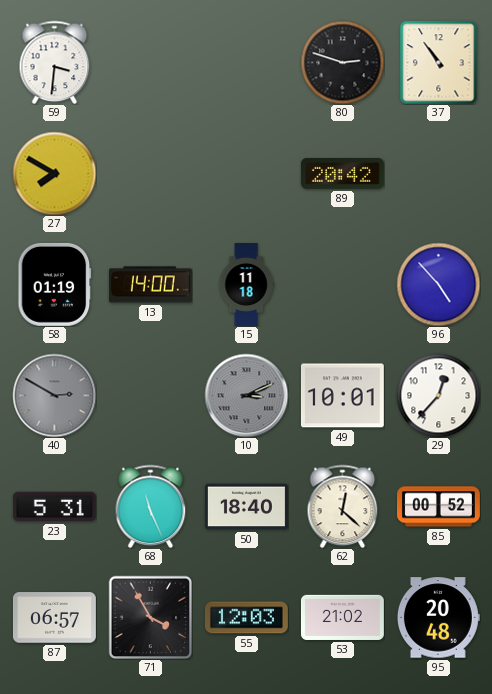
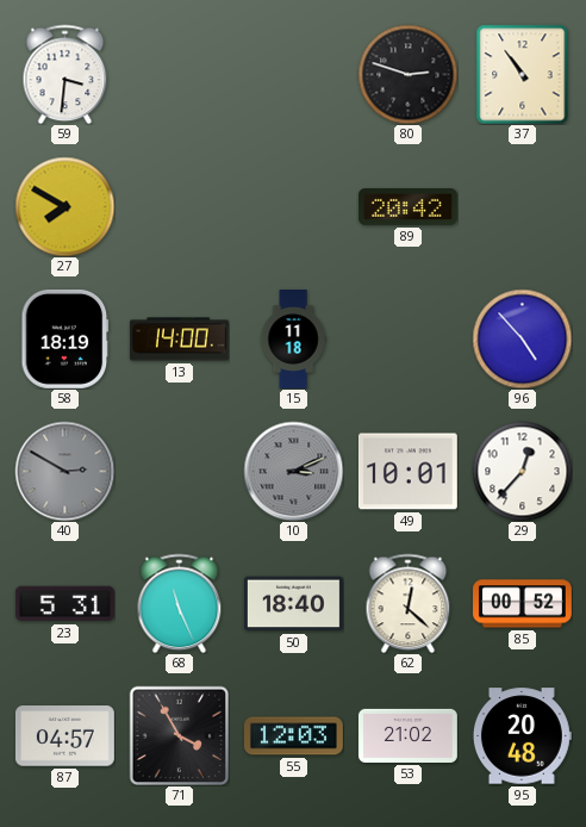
58: 01:19 -> 18:19
87: 06:57 -> 04:57
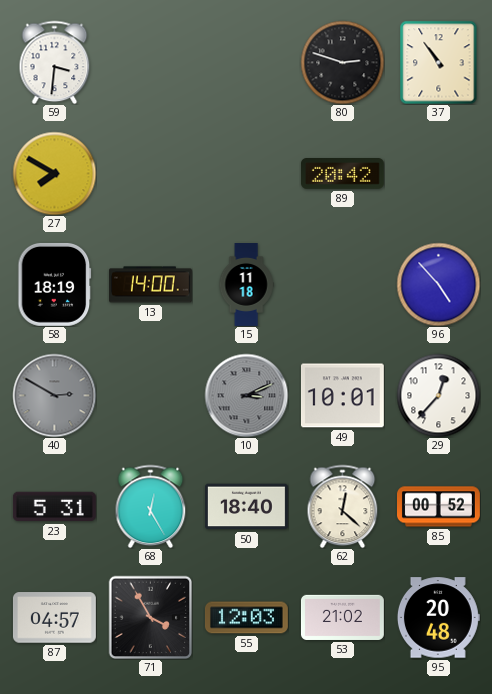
68: 11:26 -> 12:25
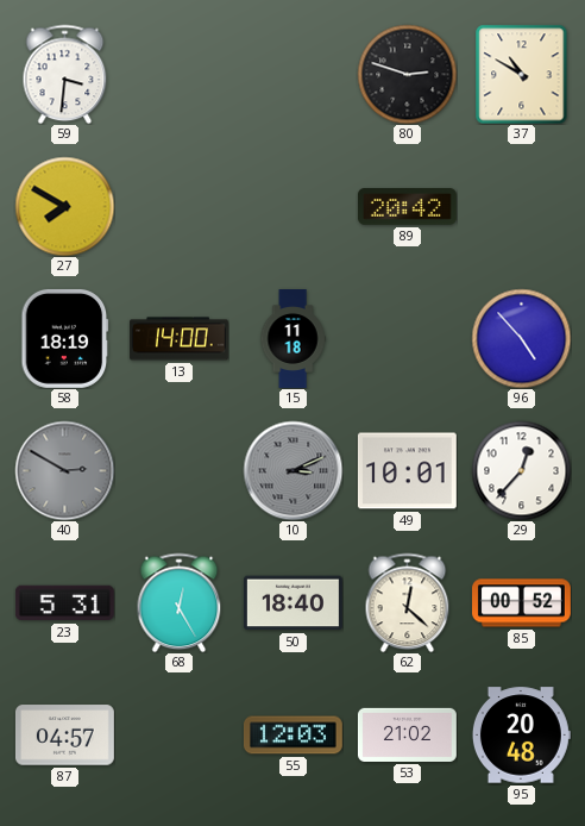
37: 10:54 -> 10:50
71: 3:55 -> none
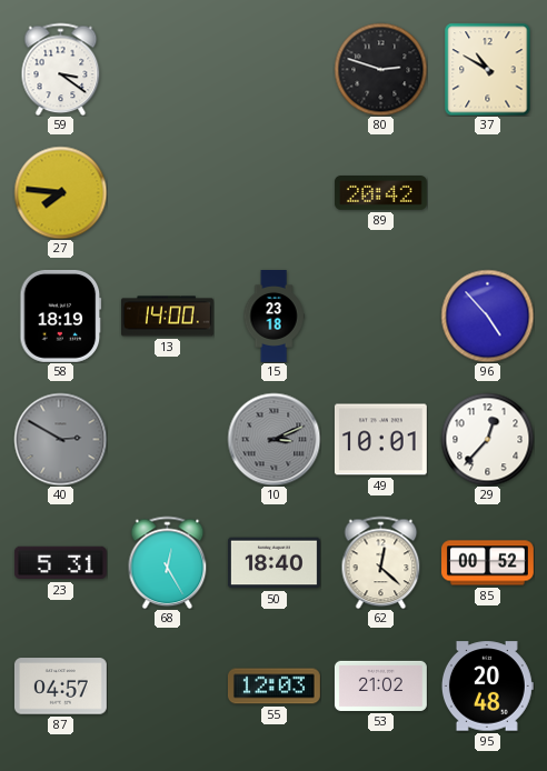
59: 3:31 -> 3:21
27: 7:50 -> 7:46
15: 11:18 -> 23:18
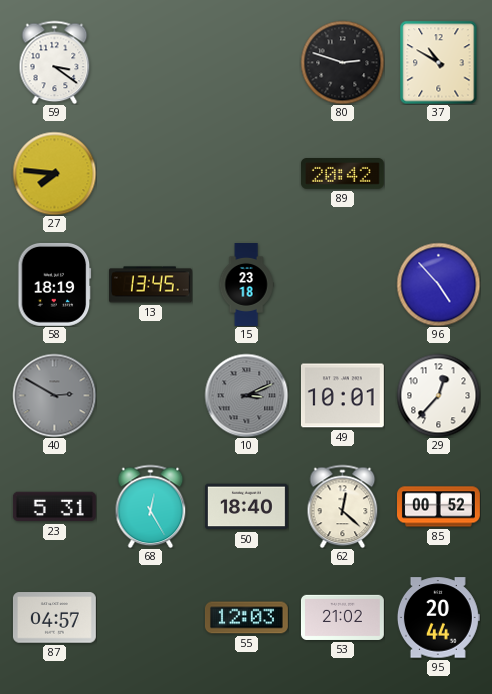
13: 14:00 -> 13:45
95: 20:48 -> 20:44
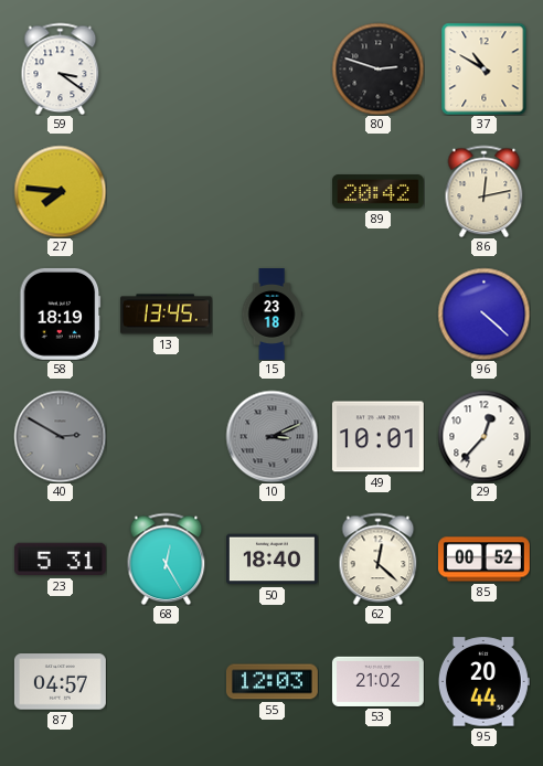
86: none -> 12:13
96: 4:53 -> 4:22
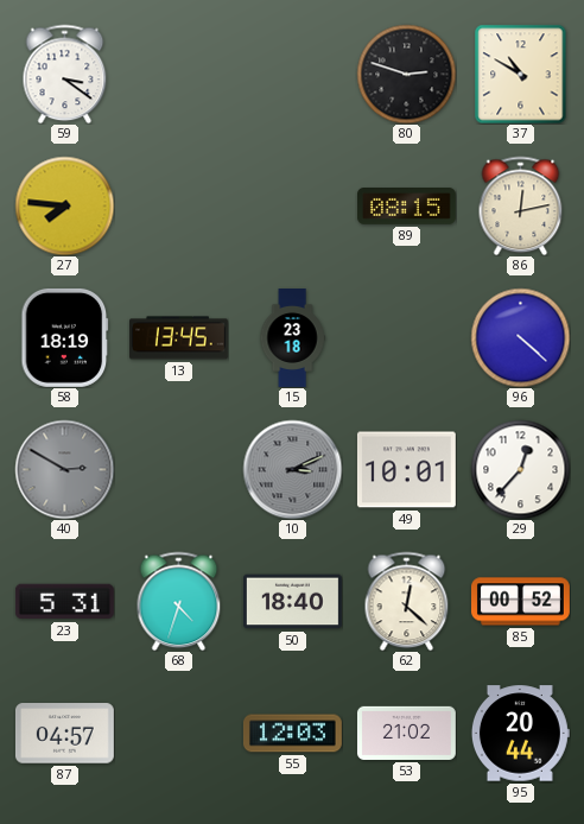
89: 20:42 -> 08:15
68: 12:25 -> 4:33
